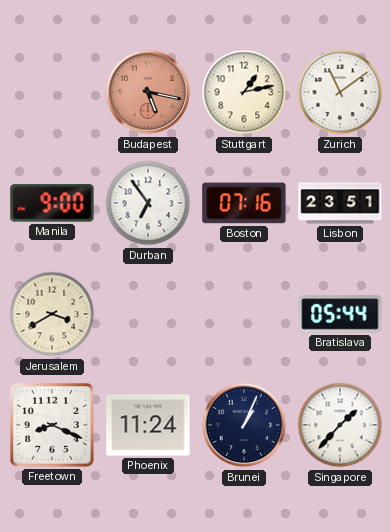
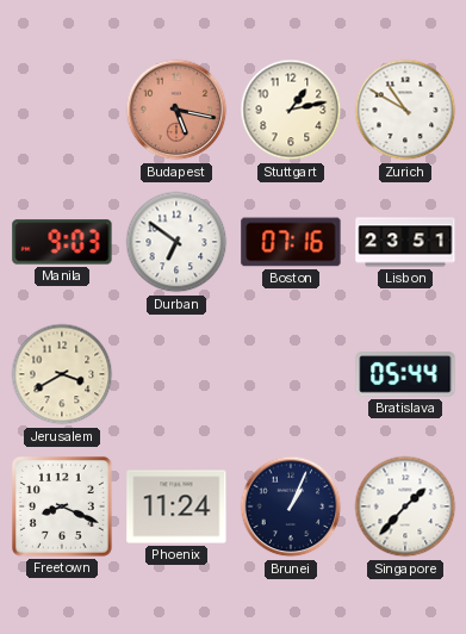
Zurich: 11:09 -> 10:50
Manila: 9:00 -> 9:03
Durban: 6:54 -> 6:51
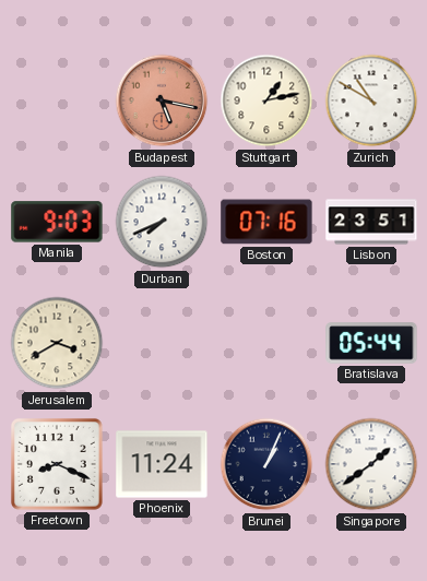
Durban: 6:51 -> 7:41
Singapore: 1:37 -> 1:39
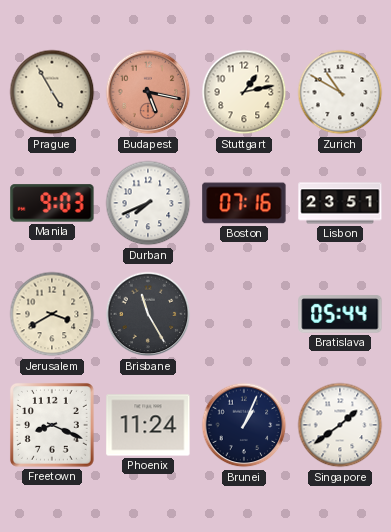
Prague: none -> 4:55
Brisbane: none -> 11:25
